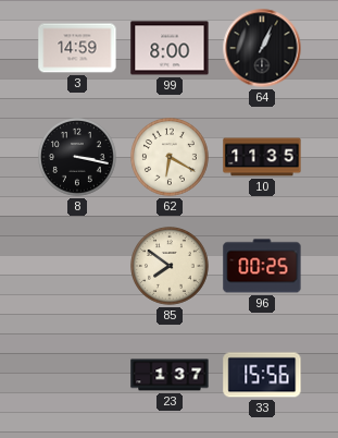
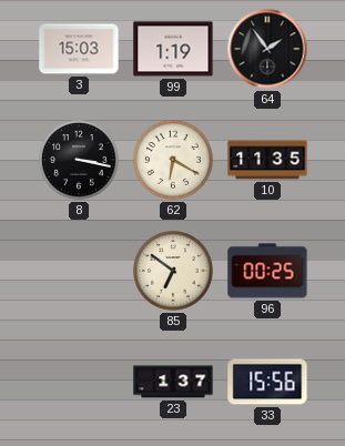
3: 14:59 -> 15:03
99: 8:00 -> 1:19
64: 1:04 -> 1:54
85: 7:51 -> 6:51
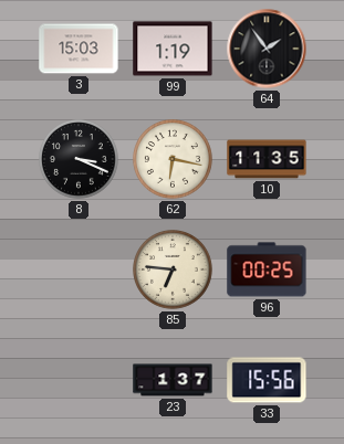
8: 3:17 -> 3:19
62: 6:20 -> 6:17
85: 6:51 -> 6:46
